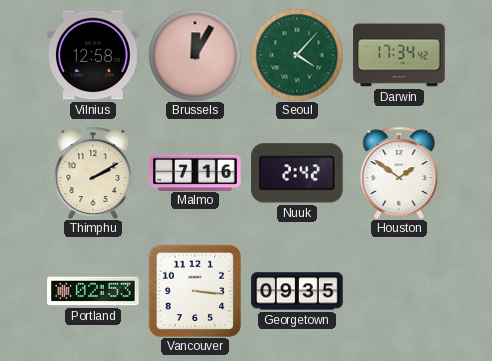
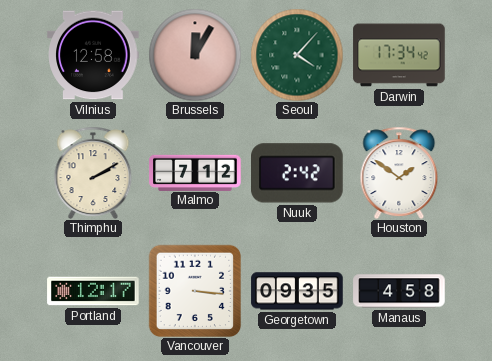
Malmo: 7:16 -> 7:12
Portland: 02:53 -> 12:17
Manaus: none -> 4:58
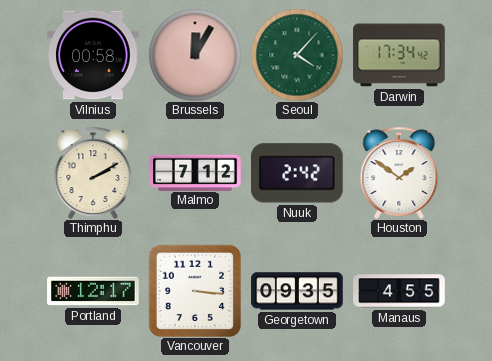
Vilnius: 12:58 -> 00:58
Manaus: 4:58 -> 4:55
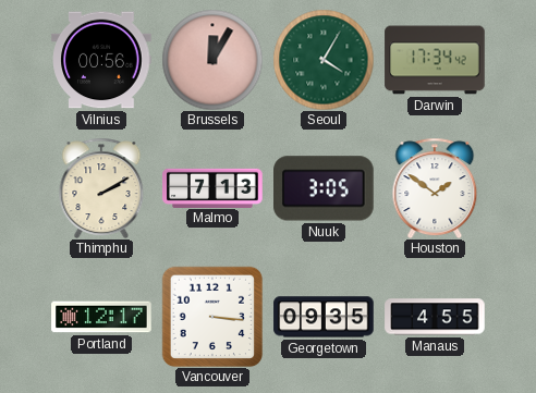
Vilnius: 00:58 -> 00:56
Seoul: 4:07 -> 4:05
Malmo: 7:12 -> 7:13
Nuuk: 2:42 -> 3:05
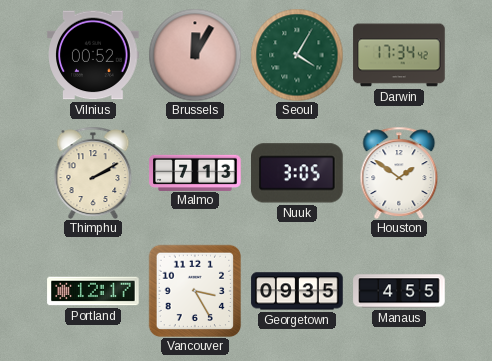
Vilnius: 00:56 -> 00:52
Vancouver: 3:16 -> 3:25
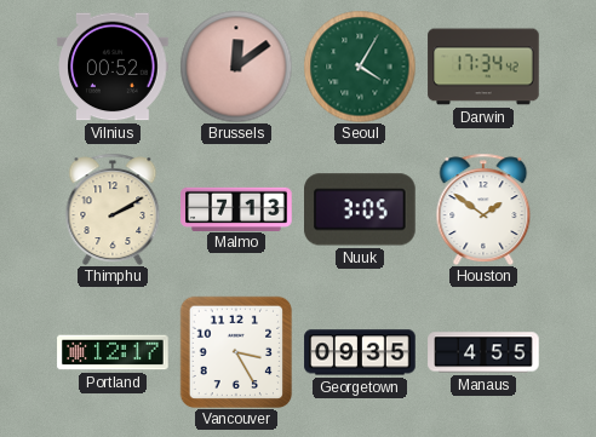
Brussels: 12:05 -> 12:09
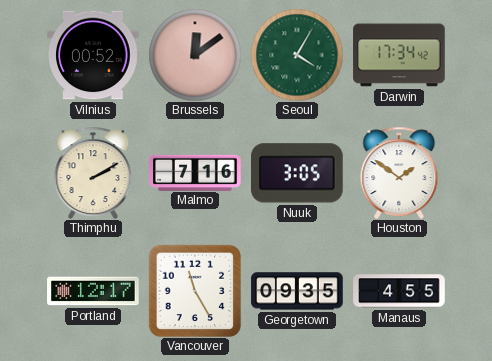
Malmo: 7:13 -> 7:16
Vancouver: 3:25 -> 11:25
